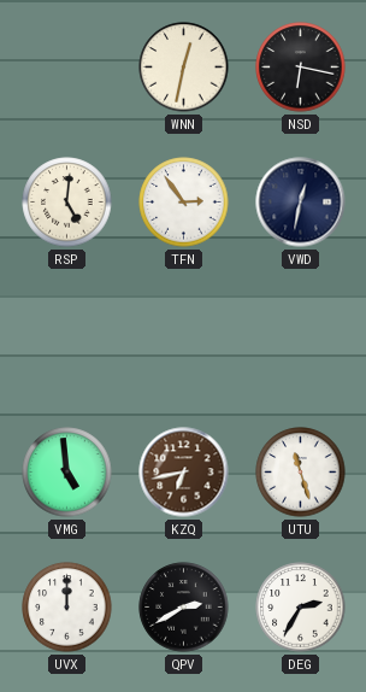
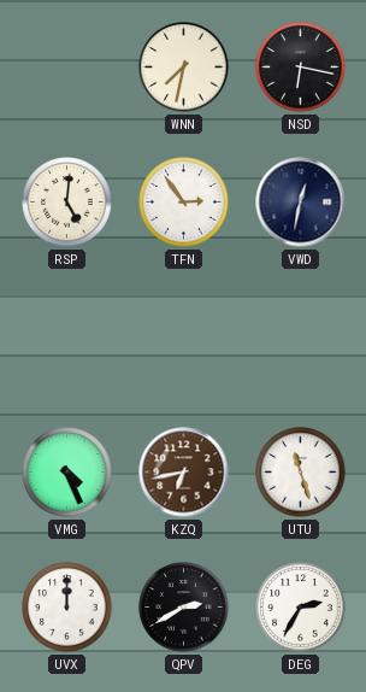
WNN: 12:32 -> 7:32
VMG: 4:59 -> 4:26
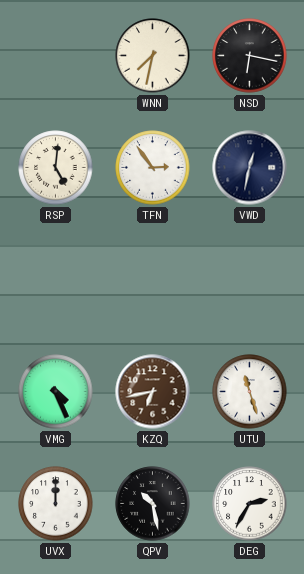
QPV: 2:40 -> 10:28
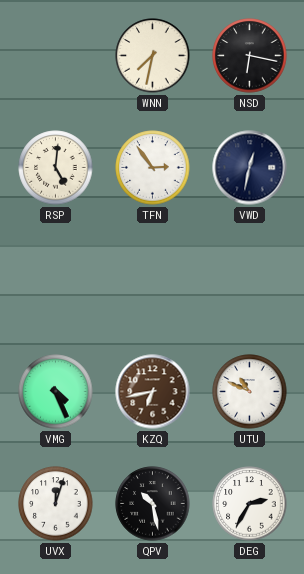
UTU: 11:27 -> 10:49
UVX: 12:00 -> 12:03
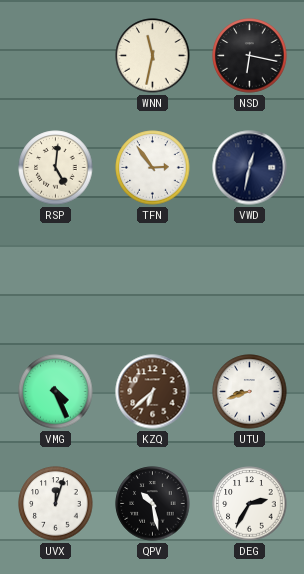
WNN: 7:32 -> 11:32
KZQ: 6:43 -> 6:38
UTU: 10:49 -> 8:42
